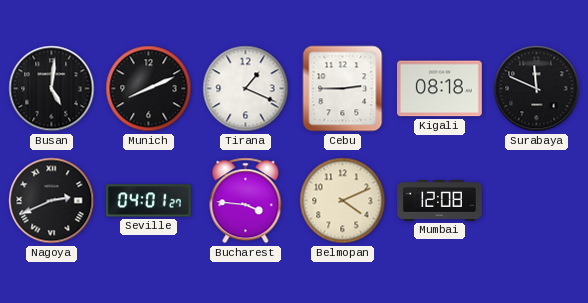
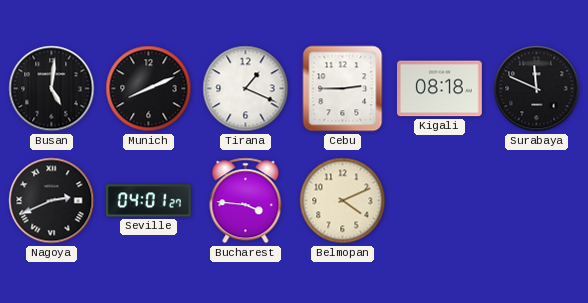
Mumbai: 12:08 -> none
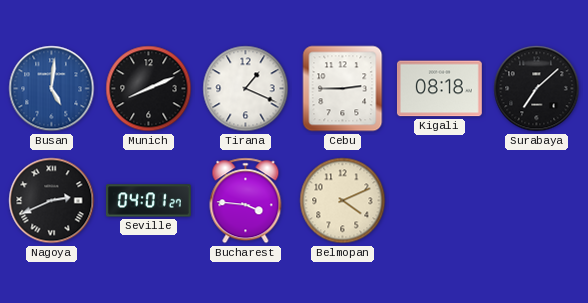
Busan dial: black -> blue
Surabaya: 11:49 -> 7:08
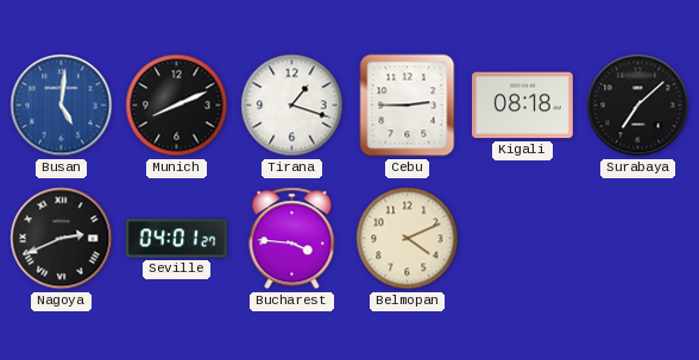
Tirana: 1:19 -> 1:18
